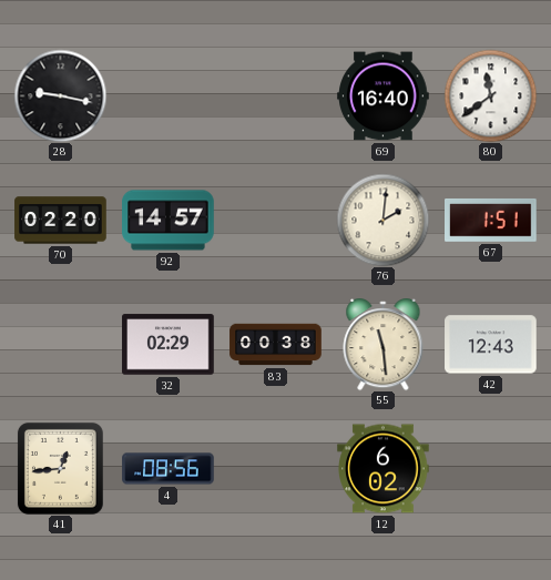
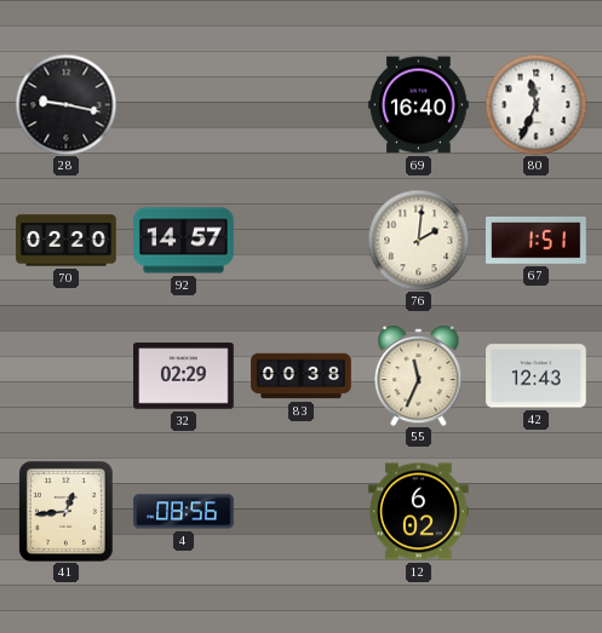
80: 11:39 -> 11:34
55: 11:29 -> 11:34
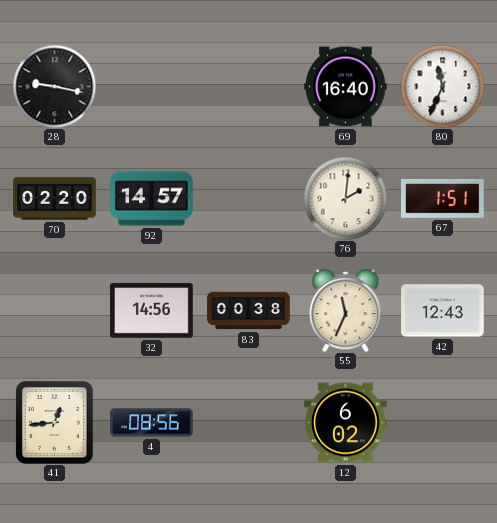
32: 02:29 -> 14:56
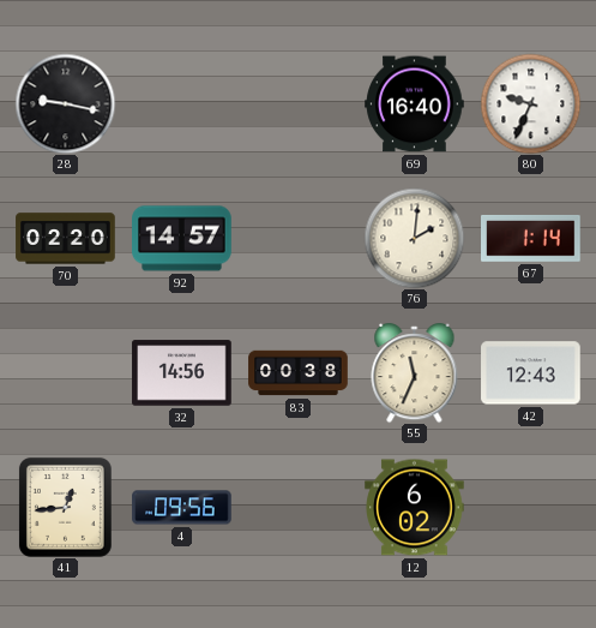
80: 11:34 -> 9:34
67: 1:51 -> 1:14
4: 08:56 -> 09:56
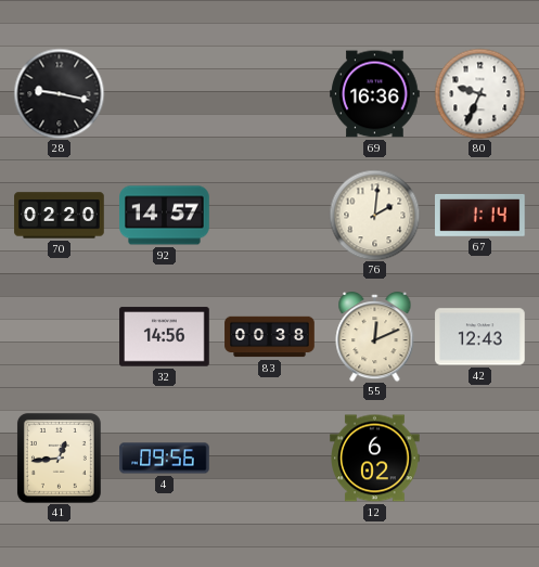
69: 16:40 -> 16:36
55: 11:34 -> 12:11
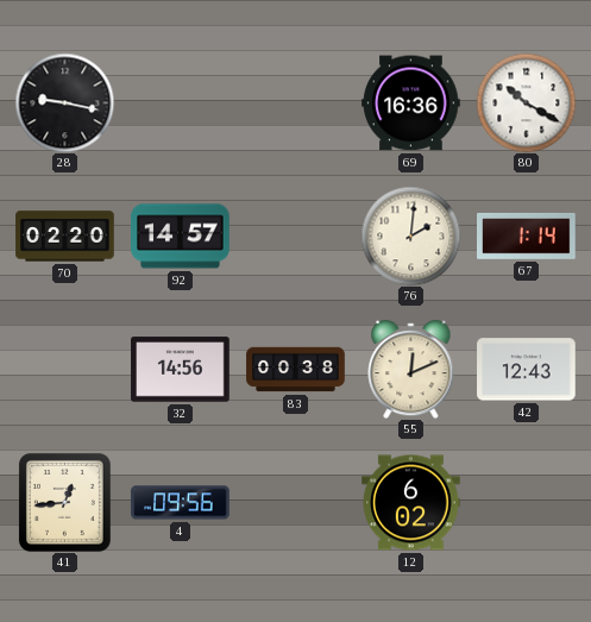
80: 9:34 -> 10:20
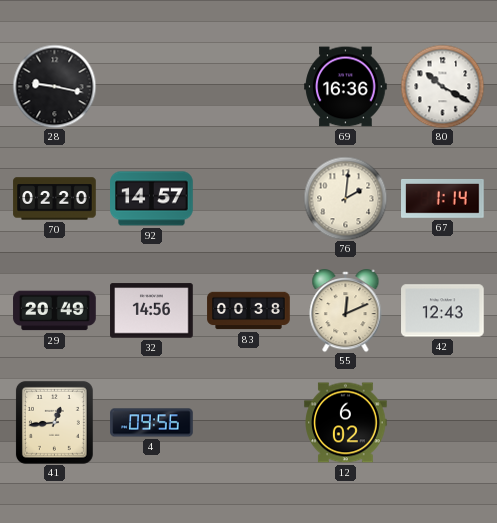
29: none -> 20:49
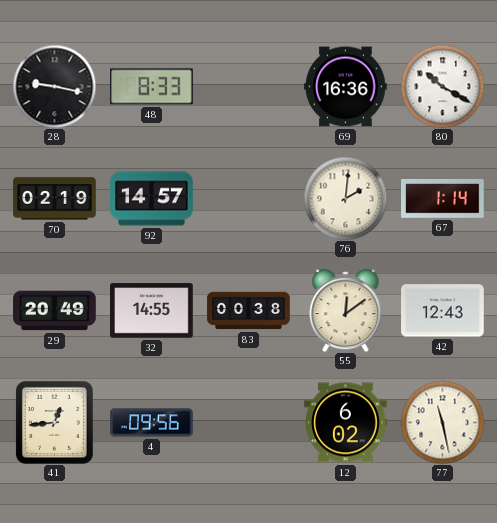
48: none -> 8:33
70: 02:20 -> 02:19
32: 14:56 -> 14:55
55: 12:11 -> 12:09
77: none -> 11:28
